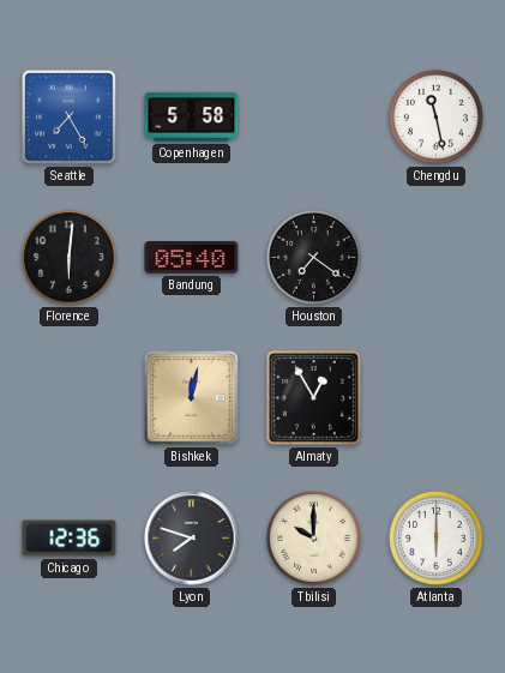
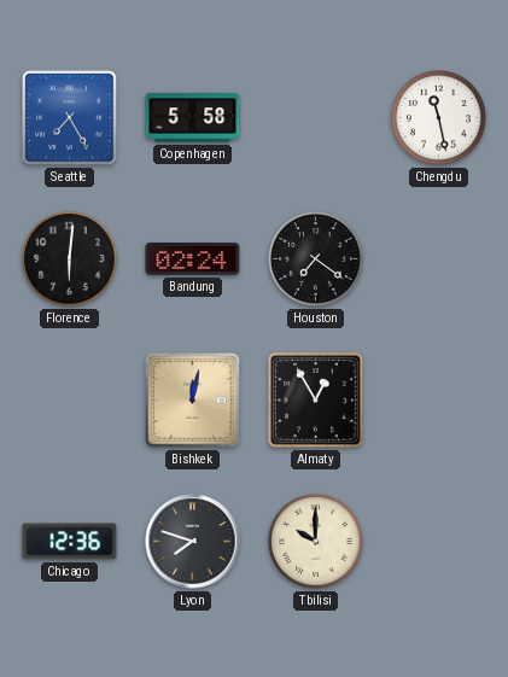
Bandung: 05:40 -> 02:24
Atlanta: 6:00 -> none
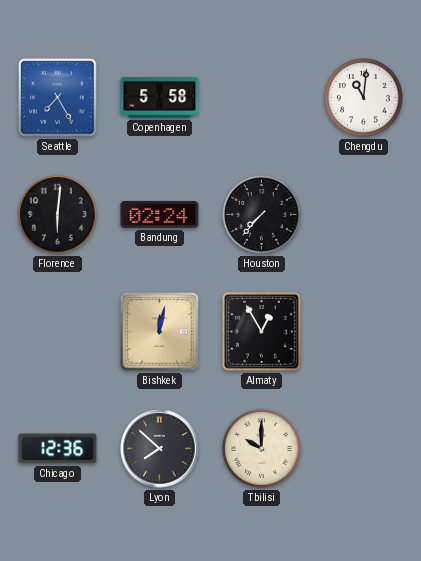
Chengdu: 11:28 -> 11:01
Houston: 7:21 -> 7:37
Lyon: 7:48 -> 7:52
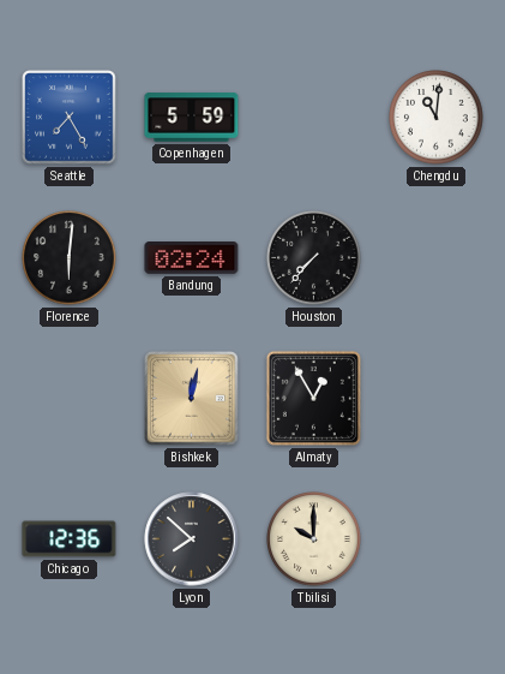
Copenhagen: 5:58 -> 5:59
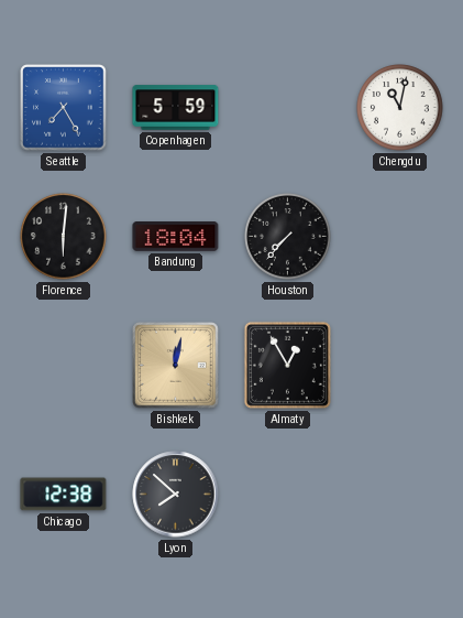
Chengdu: 11:01 -> 11:02
Bandung: 02:24 -> 18:04
Chicago: 12:36 -> 12:38
Tbilisi: 10:00 -> none
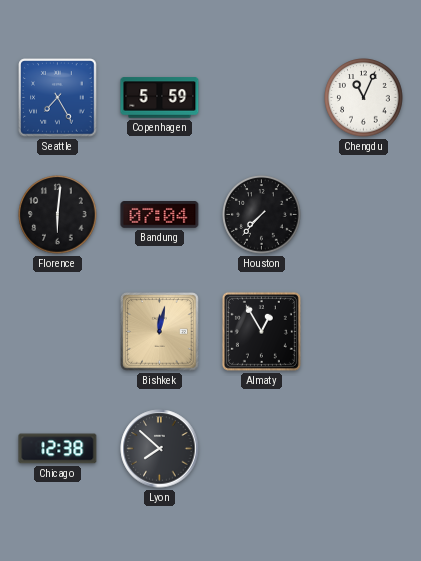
Chengdu: 11:02 -> 11:04
Bandung: 18:04 -> 07:04
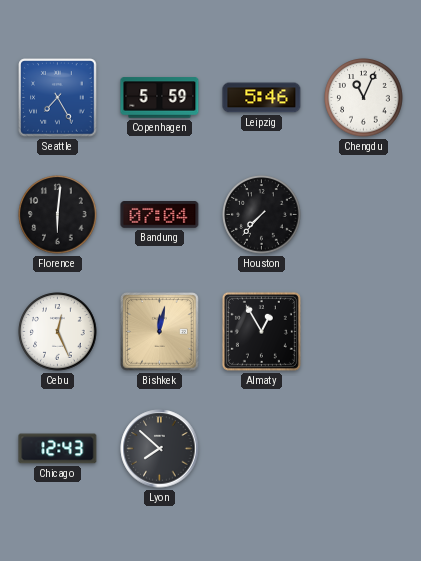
Leipzig: none -> 5:46
Cebu: none -> 12:26
Chicago: 12:38 -> 12:43
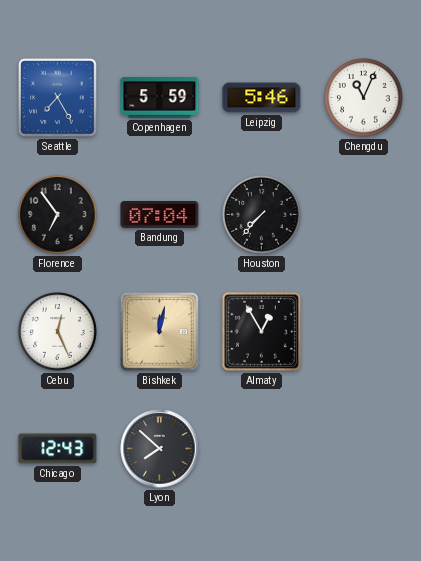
Florence: 6:01 -> 6:54
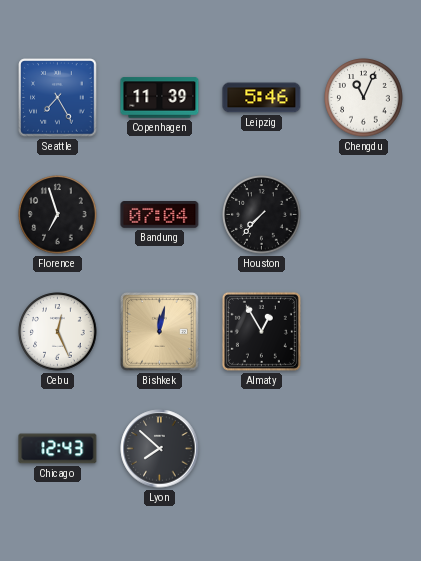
Copenhagen: 5:59 -> 11:39
Florence: 6:54 -> 6:57
